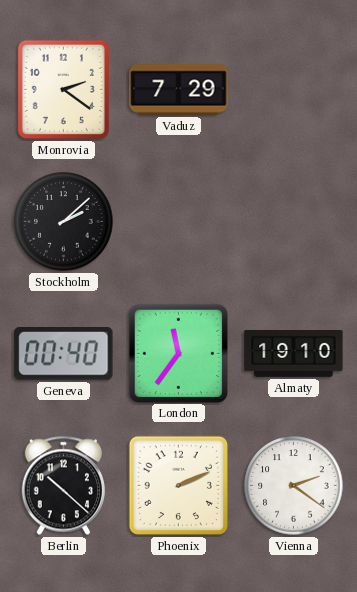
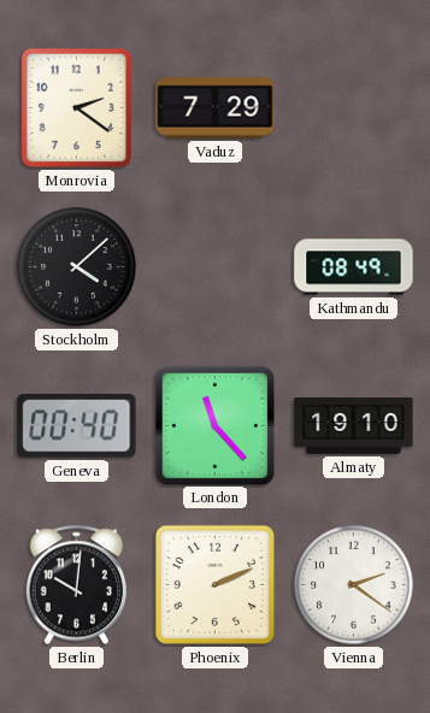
Stockholm: 2:08 -> 4:08
Kathmandu: none -> 08:49
London: 11:36 -> 11:23
Berlin: 10:22 -> 10:01
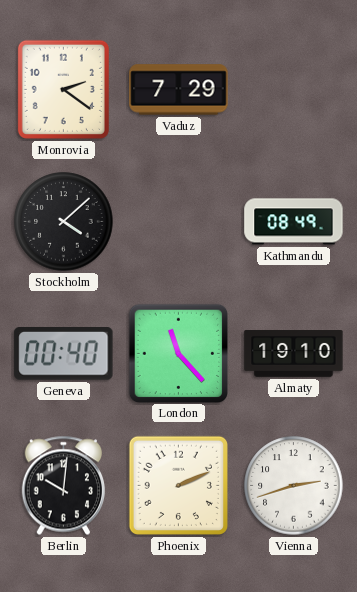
Vienna: 2:21 -> 2:42
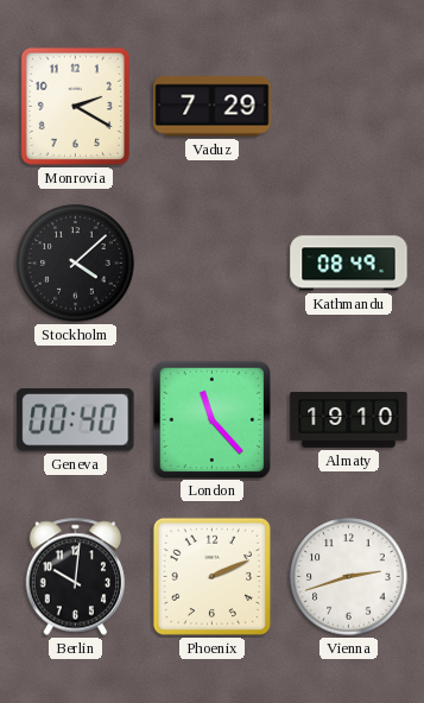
Monrovia: 2:21 -> 2:20
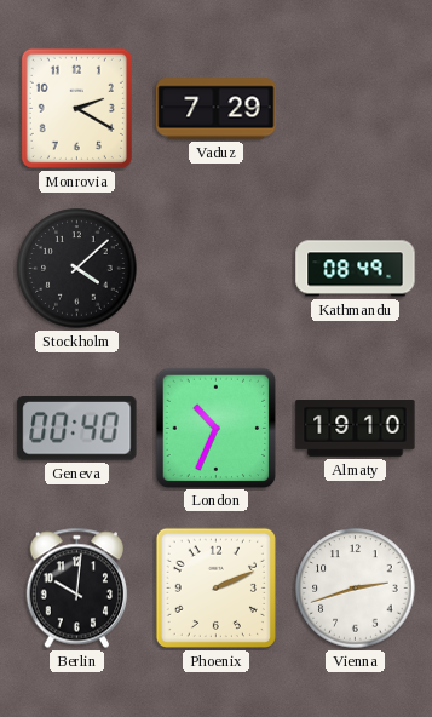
London: 11:23 -> 10:34
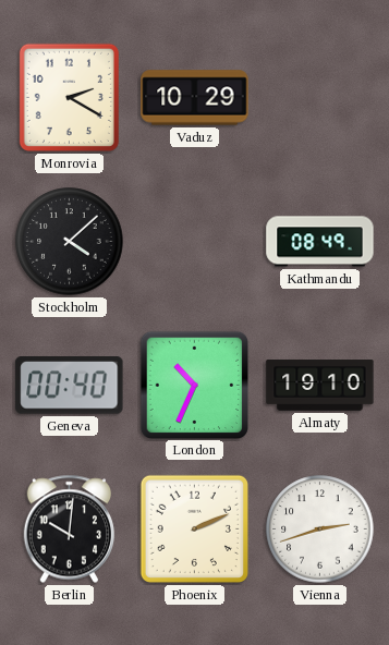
Vaduz: 7:29 -> 10:29
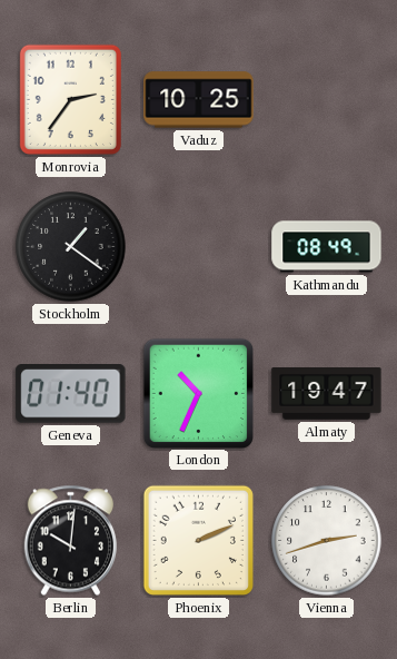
Monrovia: 2:20 -> 2:36
Vaduz: 10:29 -> 10:25
Stockholm: 4:08 -> 1:21
Geneva: 00:40 -> 01:40
Almaty: 19:10 -> 19:47
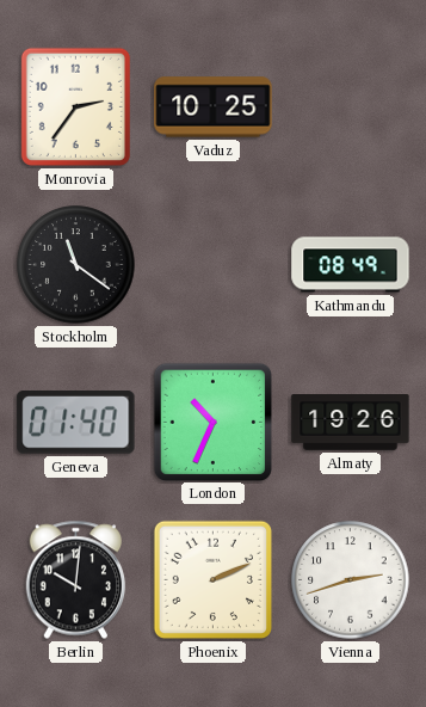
Stockholm: 1:21 -> 11:21
Almaty: 19:47 -> 19:26
